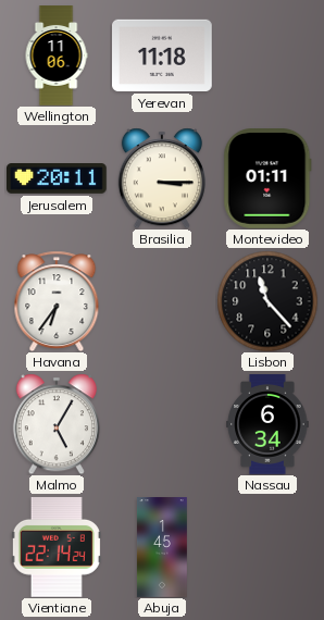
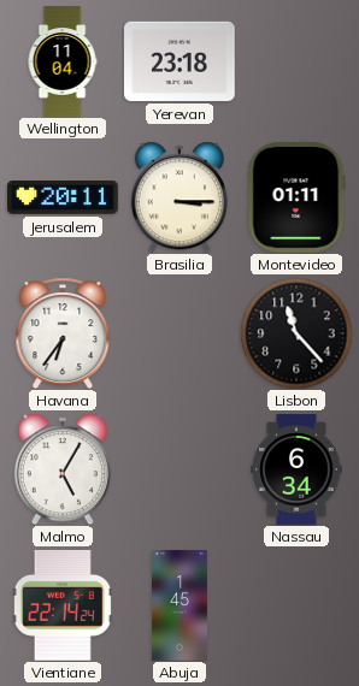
Wellington: 11:06 -> 11:04
Yerevan: 11:18 -> 23:18
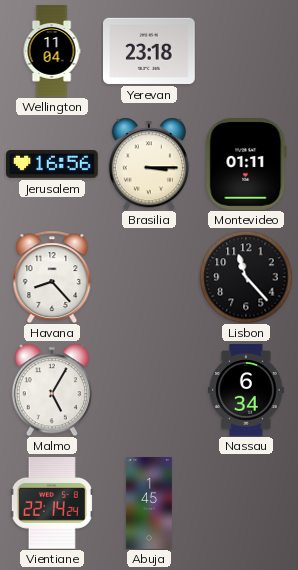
Jerusalem: 20:11 -> 16:56
Havana: 6:36 -> 8:23
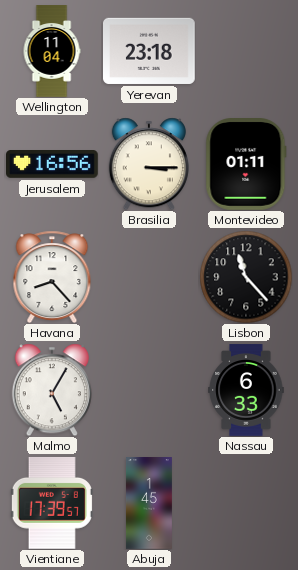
Nassau: 6:34 -> 6:33
Vientiane: 22:14 -> 17:39
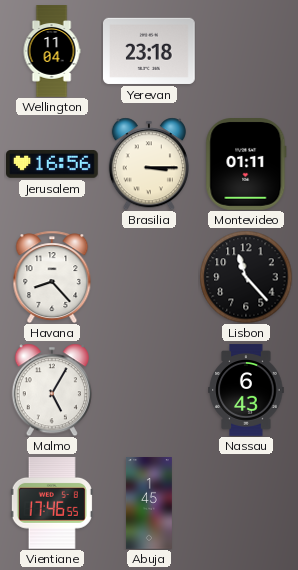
Nassau: 6:33 -> 6:43
Vientiane: 17:39 -> 17:46
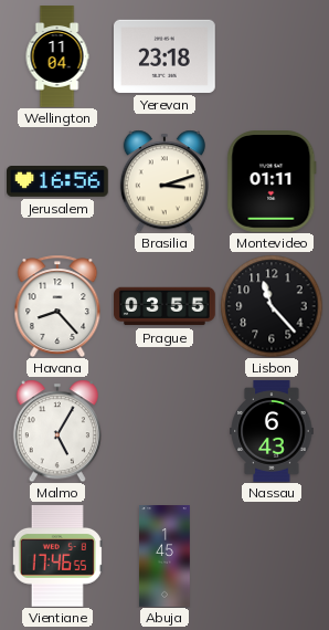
Brasilia: 3:15 -> 3:12
Prague: none -> 03:55
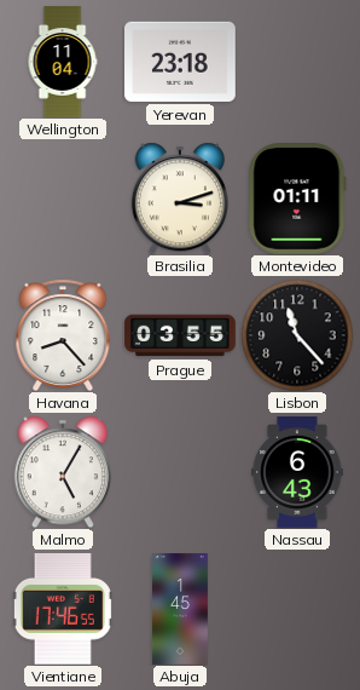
Jerusalem: 16:56 -> none
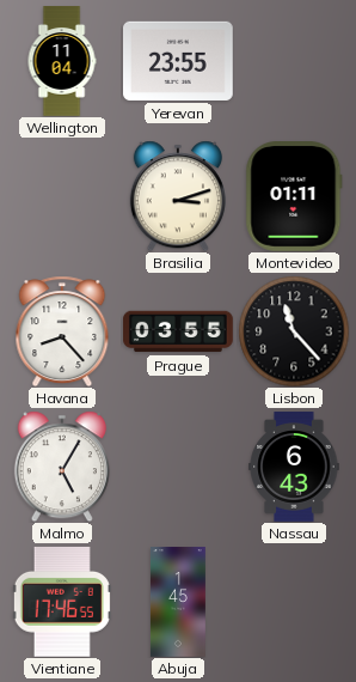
Yerevan: 23:18 -> 23:55
